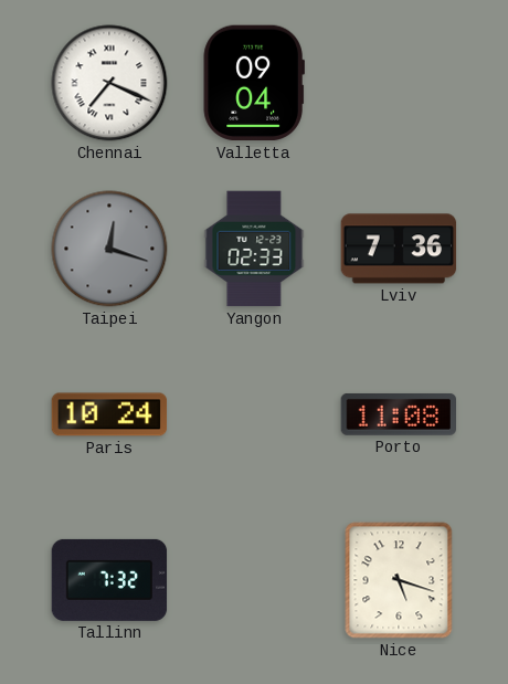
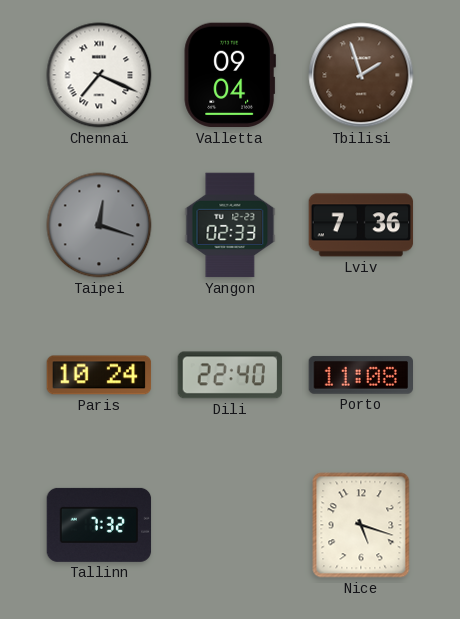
Tbilisi: none -> 1:57
Dili: none -> 22:40
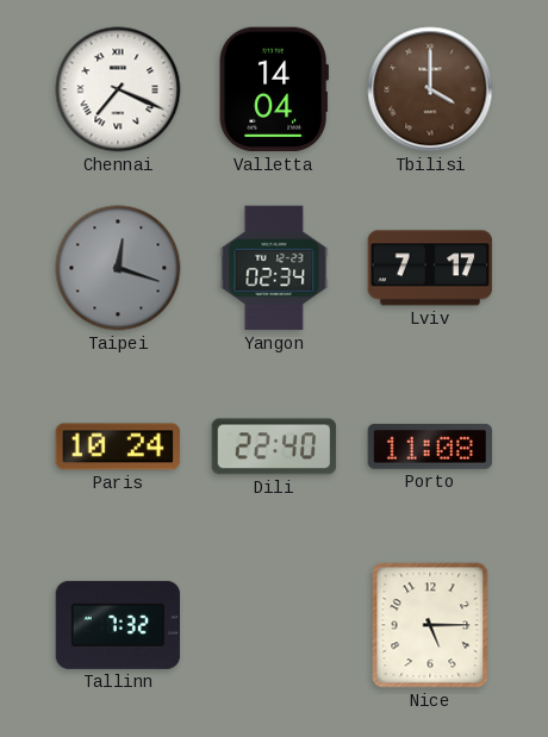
Valletta: 09:04 -> 14:04
Tbilisi: 1:57 -> 4:00
Yangon: 02:33 -> 02:34
Lviv: 7:36 -> 7:17
Nice: 5:18 -> 5:15
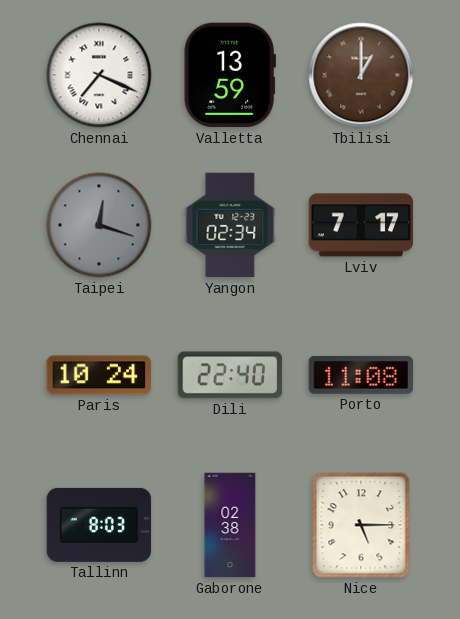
Valletta: 14:04 -> 13:59
Tbilisi: 4:00 -> 1:00
Tallinn: 7:32 -> 8:03
Gaborone: none -> 02:38
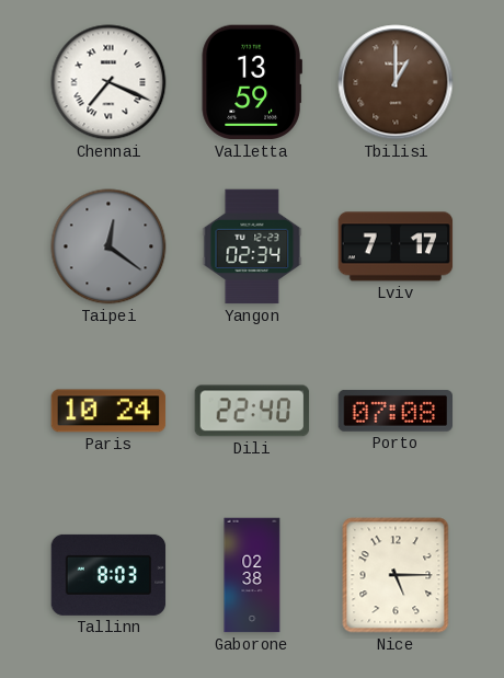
Taipei: 12:18 -> 12:21
Porto: 11:08 -> 07:08
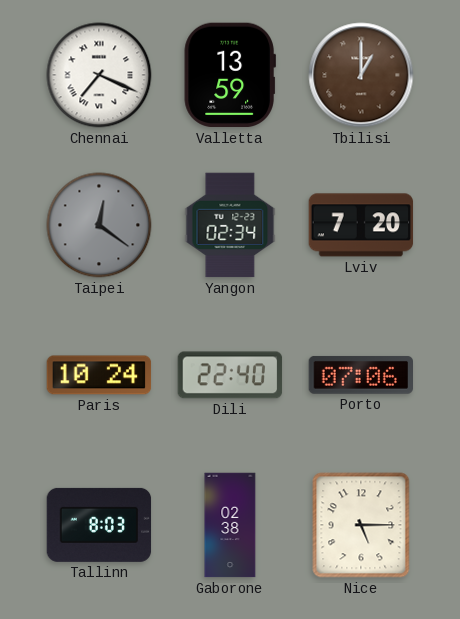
Lviv: 7:17 -> 7:20
Porto: 07:08 -> 07:06
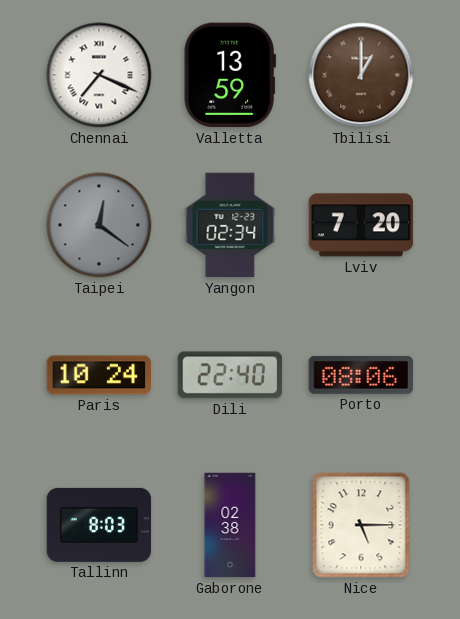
Porto: 07:06 -> 08:06
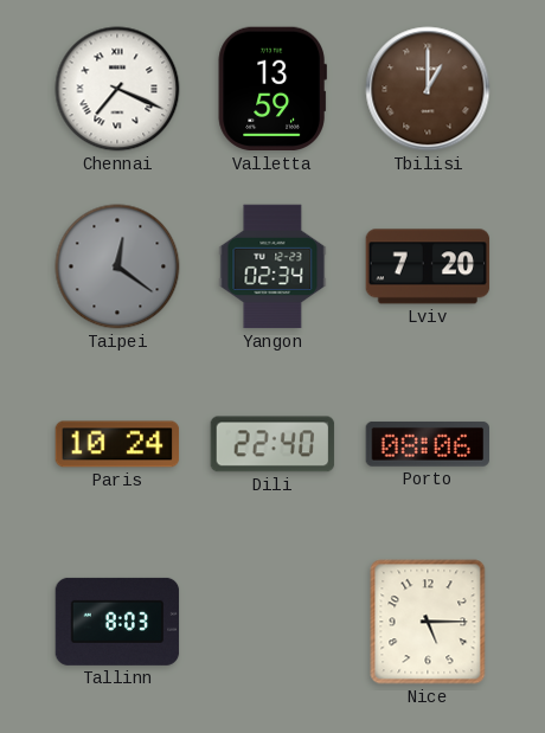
Gaborone: 02:38 -> none
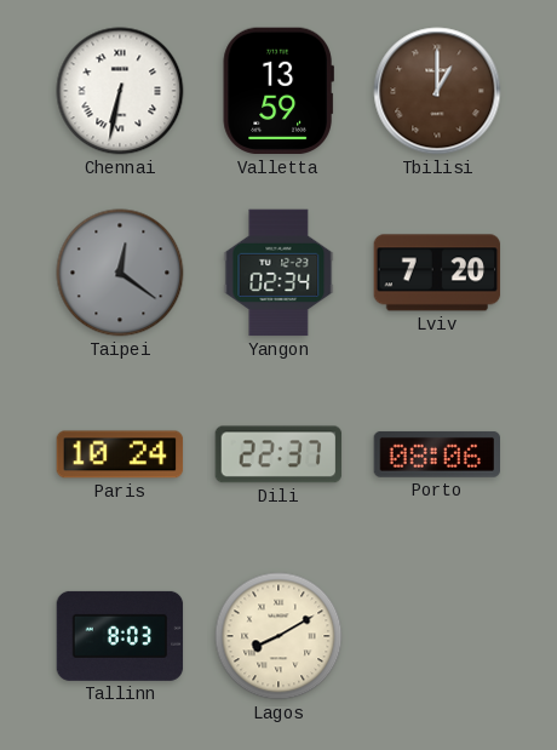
Chennai: 7:19 -> 6:32
Dili: 22:40 -> 22:37
Lagos: none -> 8:10
Nice: 5:15 -> none
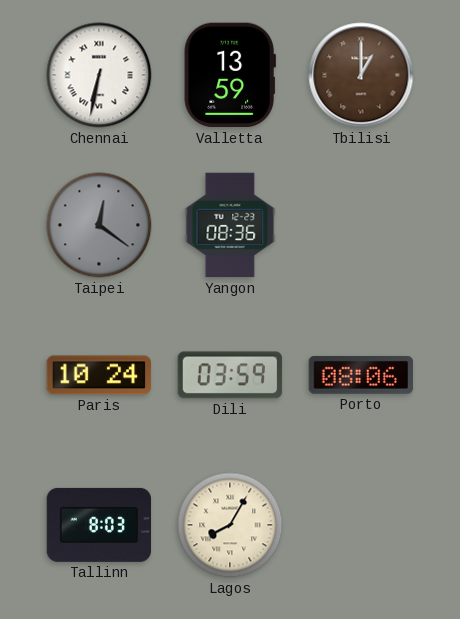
Yangon: 02:34 -> 08:36
Lviv: 7:20 -> none
Dili: 22:37 -> 03:59
Lagos: 8:10 -> 8:05
